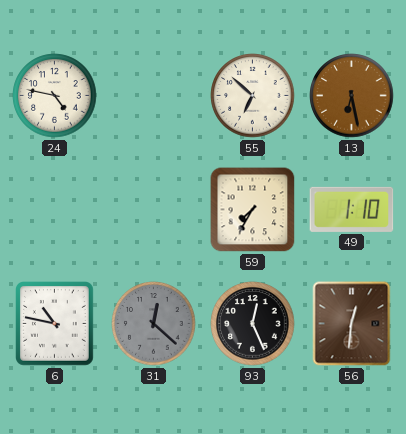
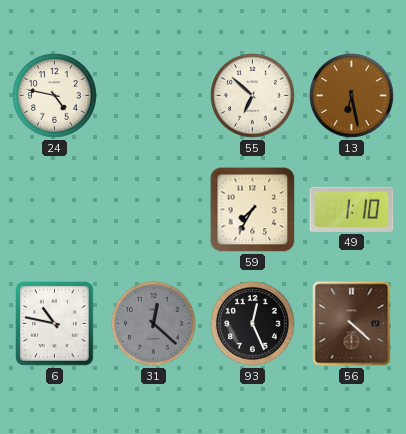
56: 12:31 -> 4:22
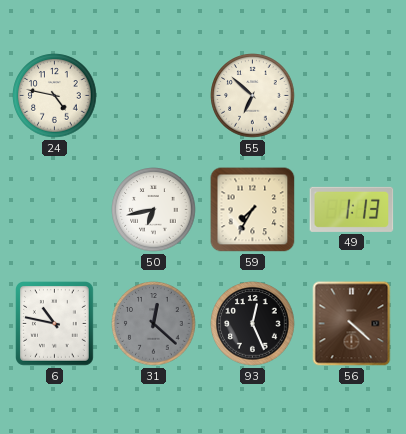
13: 6:28 -> none
50: none -> 6:43
49: 1:10 -> 1:13
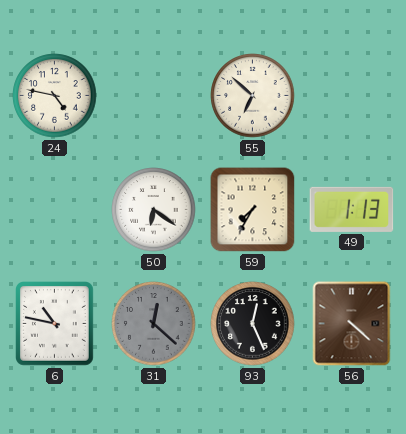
50: 6:43 -> 6:21
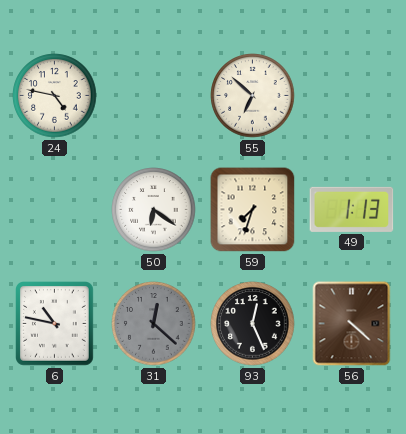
59: 7:35 -> 7:33
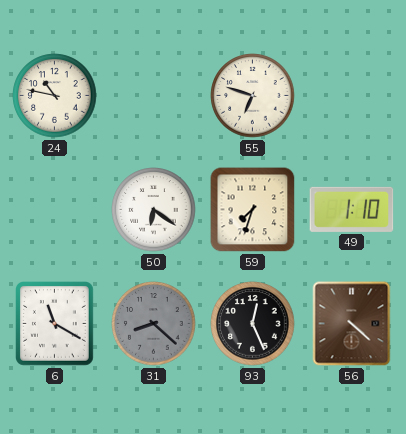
24: 4:47 -> 10:47
55: 6:52 -> 6:48
49: 1:13 -> 1:10
6: 10:47 -> 11:20
31: 12:22 -> 8:22
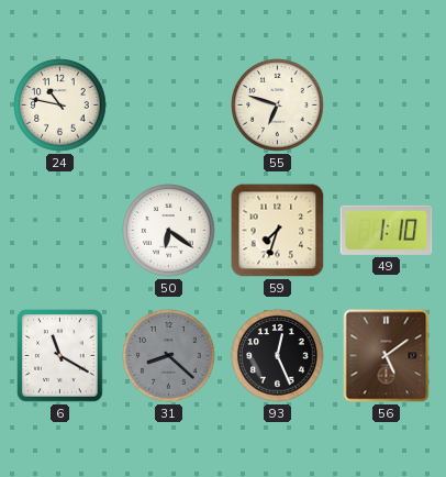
56: 4:22 -> 5:09
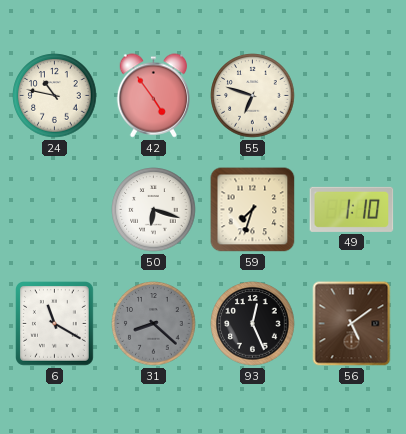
42: none -> 4:54
50: 6:21 -> 6:18
